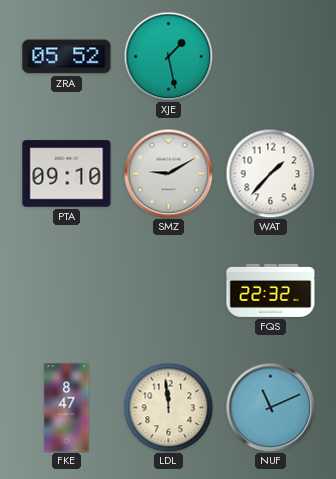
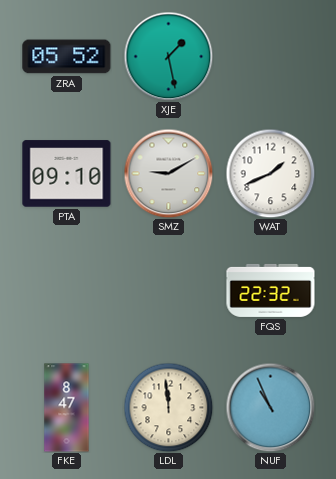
WAT: 1:37 -> 1:41
NUF: 11:11 -> 10:56
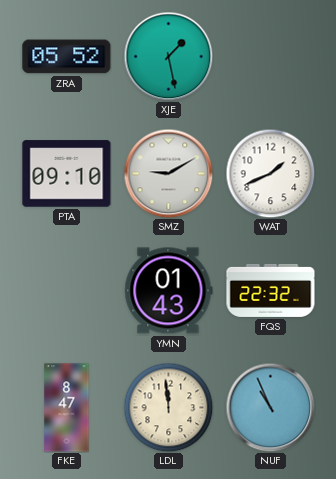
YMN: none -> 01:43
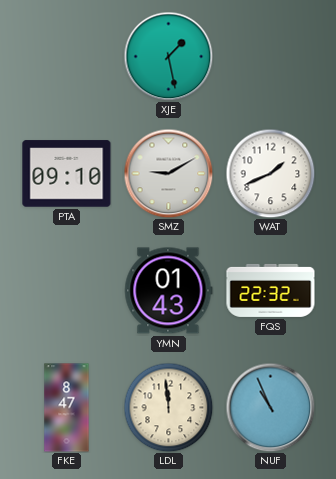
ZRA: 05:52 -> none
